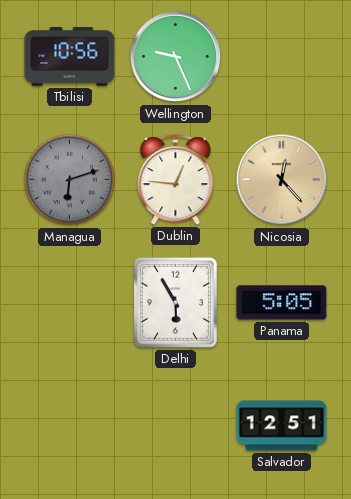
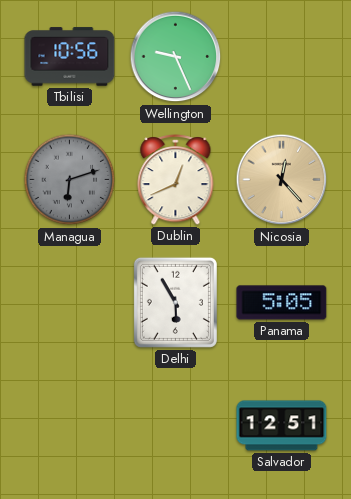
Dublin: 12:46 -> 12:41
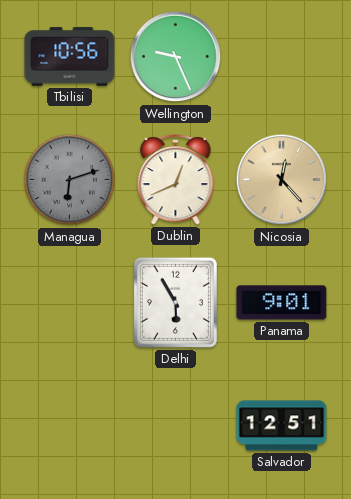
Panama: 5:05 -> 9:01
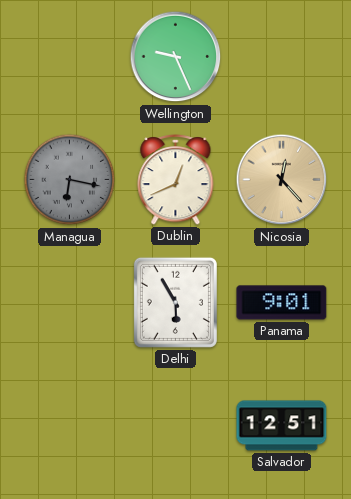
Tbilisi: 10:56 -> none
Managua: 6:12 -> 6:17
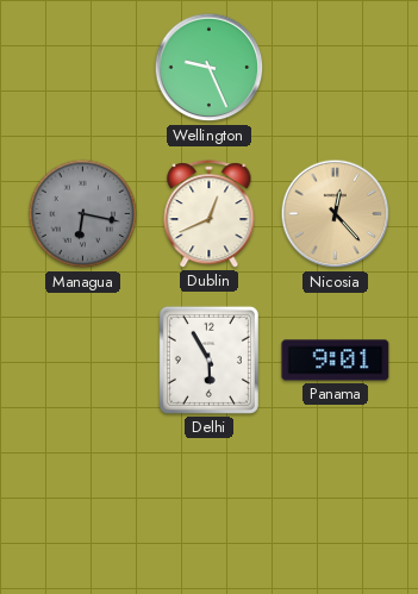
Salvador: 12:51 -> none
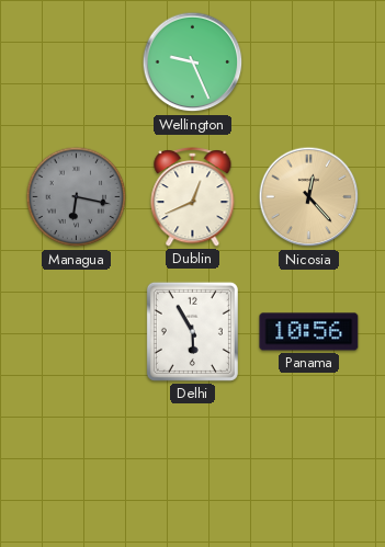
Panama: 9:01 -> 10:56
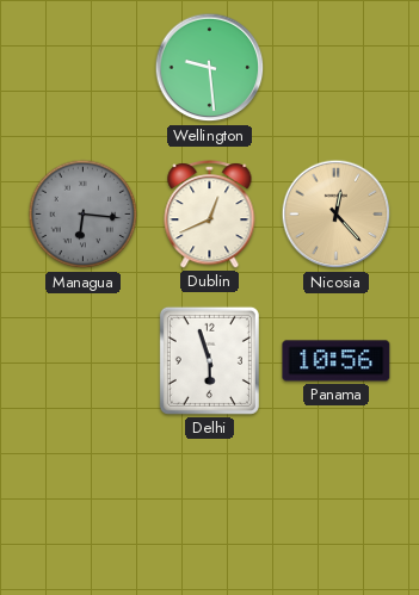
Wellington: 9:26 -> 9:29
Managua: 6:17 -> 6:16
Delhi: 5:55 -> 5:57
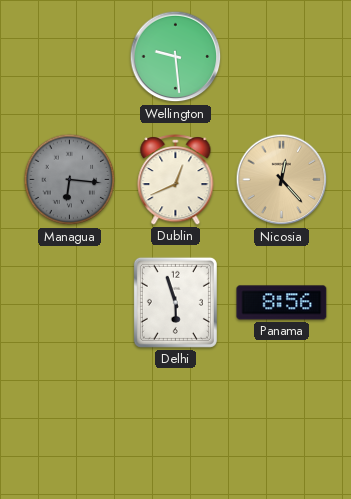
Panama: 10:56 -> 8:56
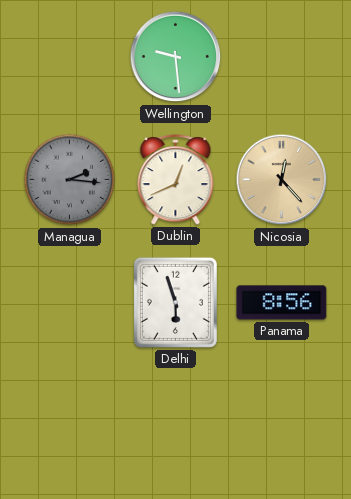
Managua: 6:16 -> 2:16
